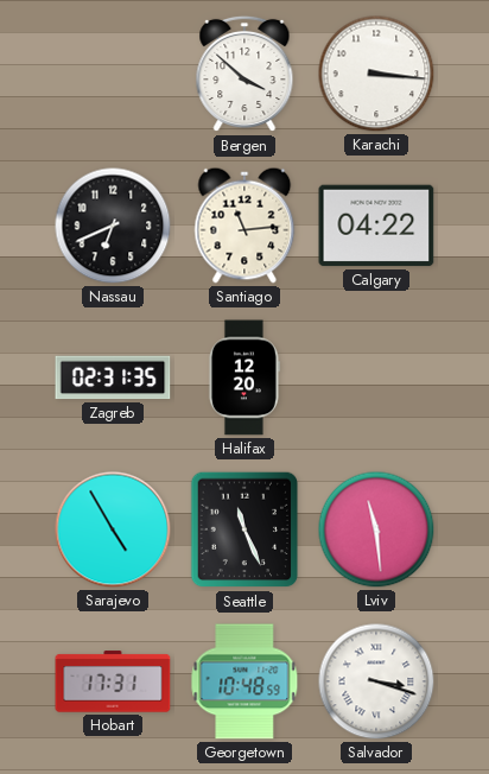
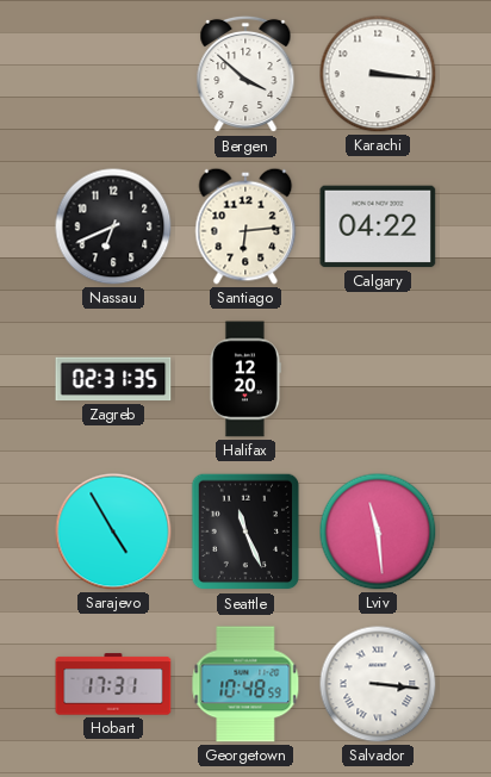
Santiago: 11:14 -> 6:14
Salvador: 3:18 -> 3:16
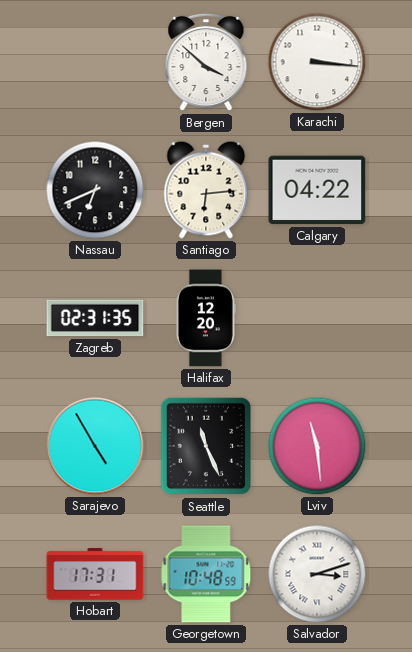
Salvador: 3:16 -> 3:12
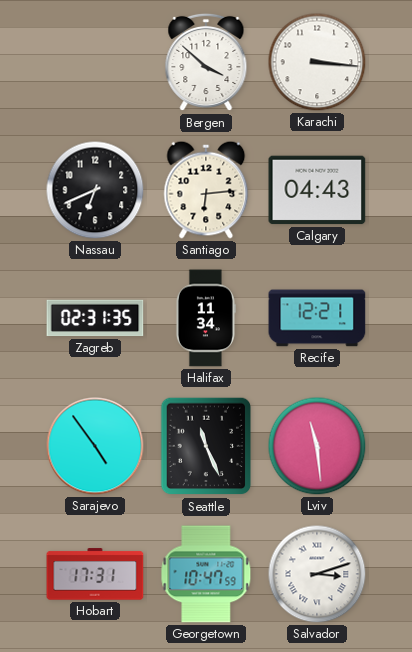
Calgary: 04:22 -> 04:43
Halifax: 12:20 -> 11:34
Recife: none -> 12:21
Sarajevo: 4:55 -> 4:54
Georgetown: 10:48 -> 10:47
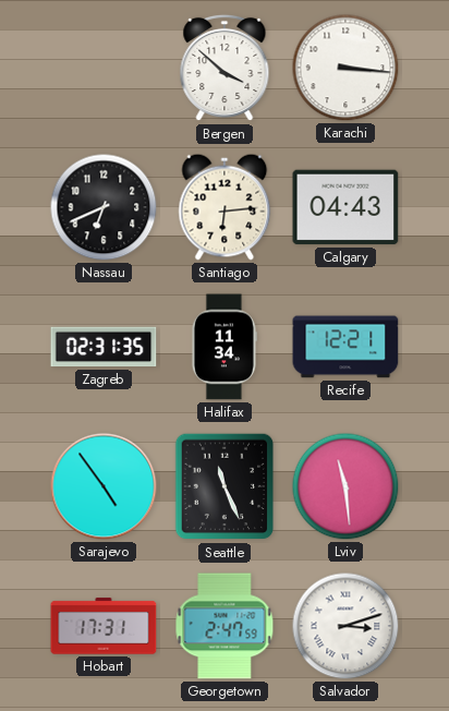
Georgetown: 10:47 -> 2:47
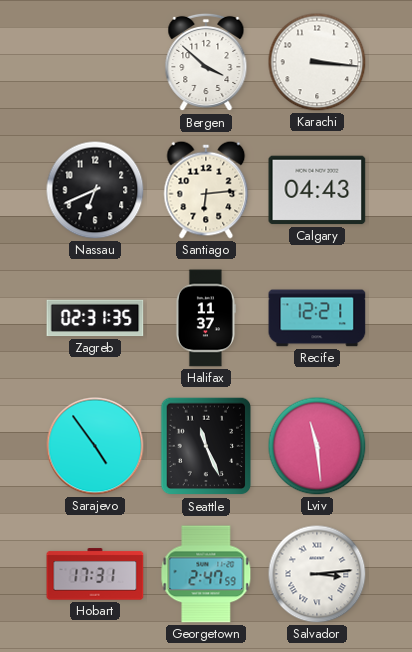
Halifax: 11:34 -> 11:37
Salvador: 3:12 -> 3:14
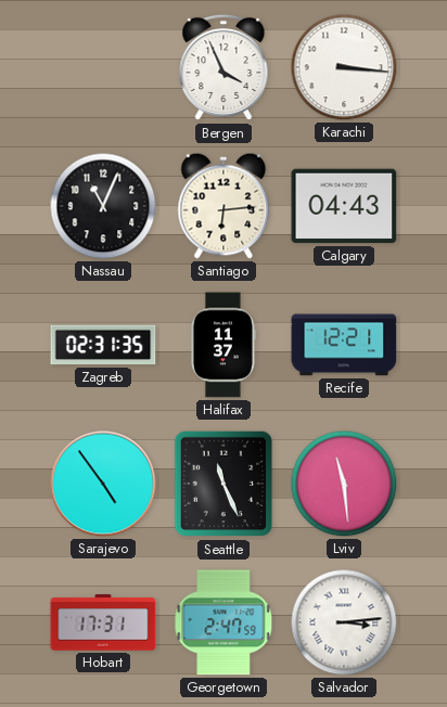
Bergen: 3:52 -> 3:56
Nassau: 6:41 -> 11:04
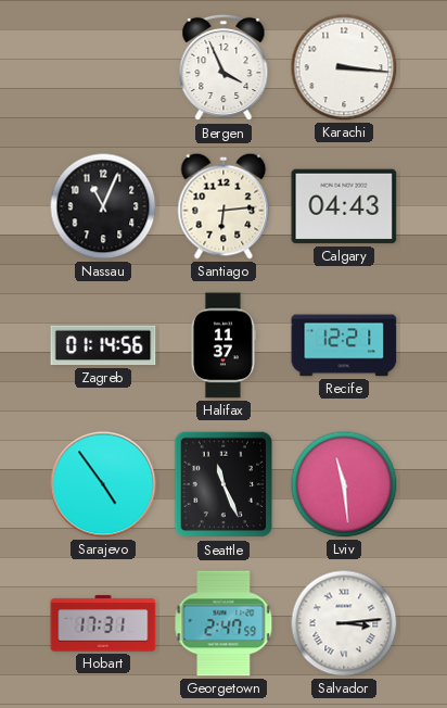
Zagreb: 02:31 -> 01:14
